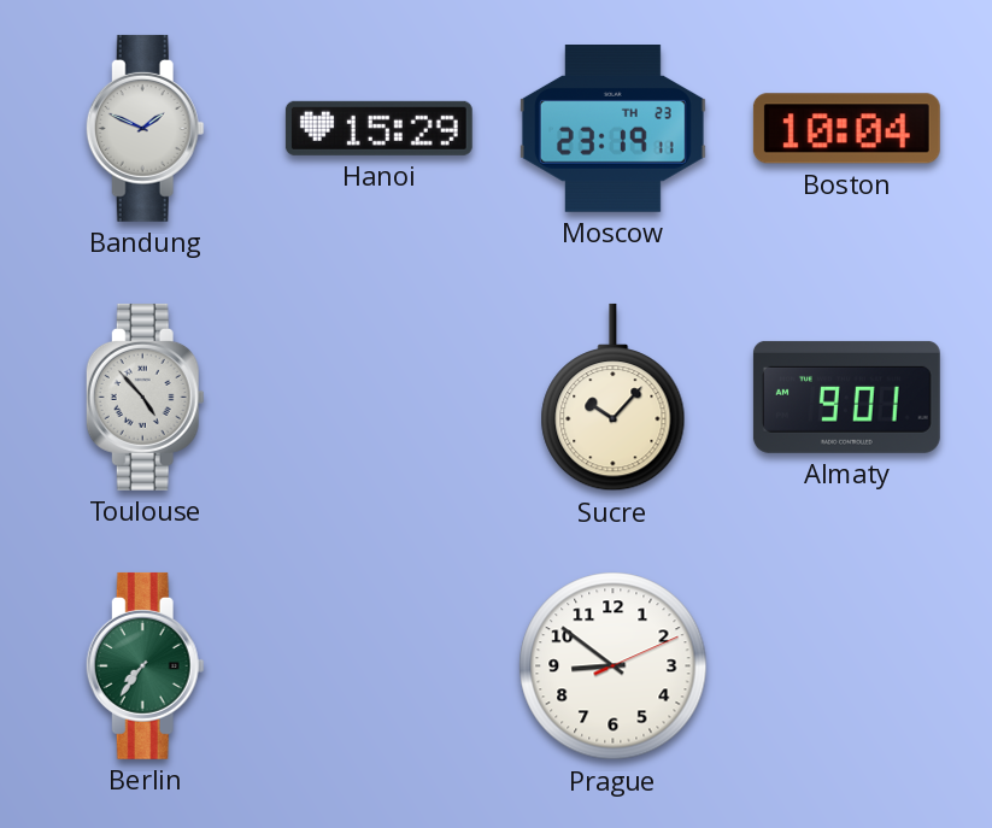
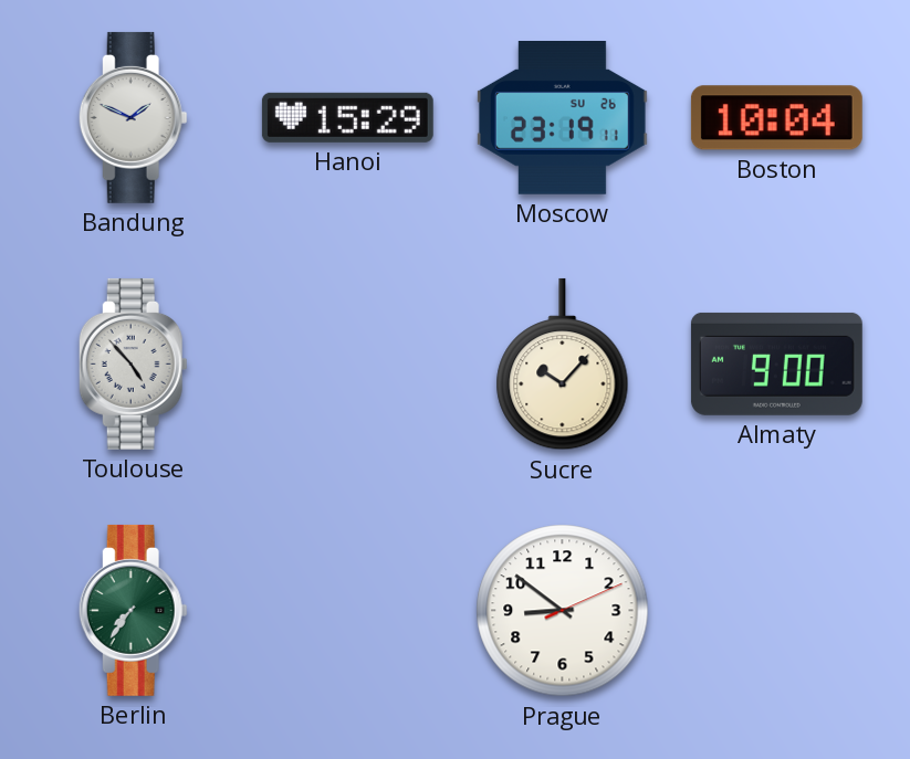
Moscow date: TH 23 -> SU 26
Almaty: 9:01 -> 9:00
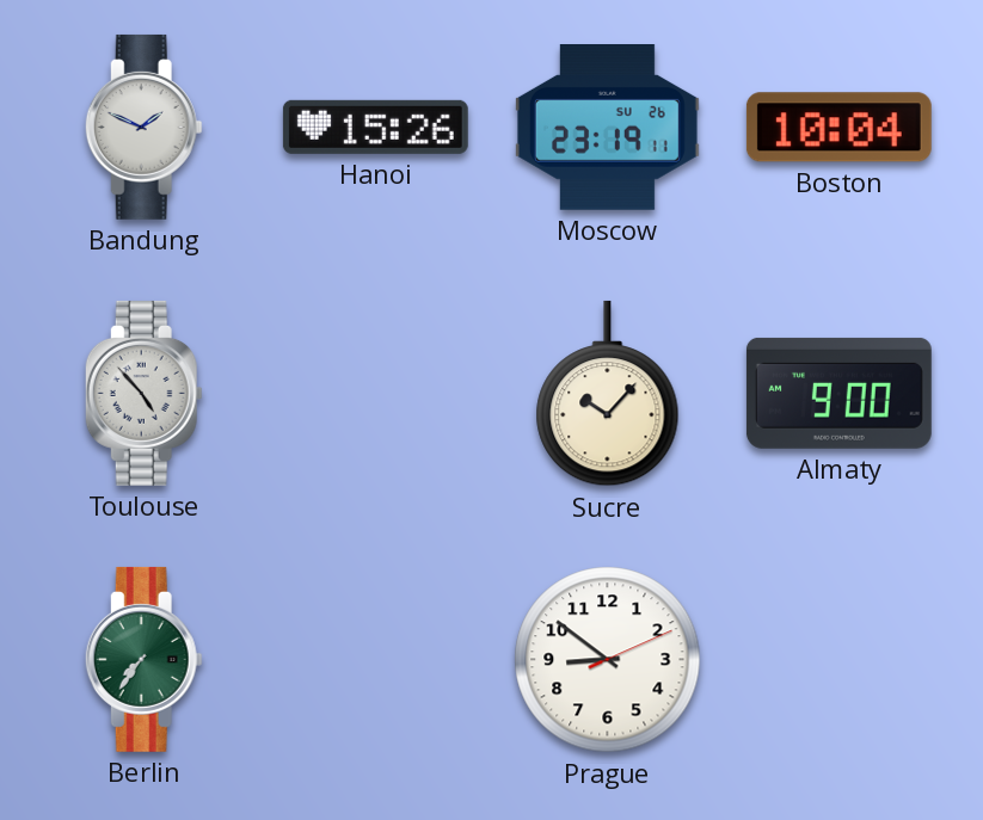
Hanoi: 15:29 -> 15:26
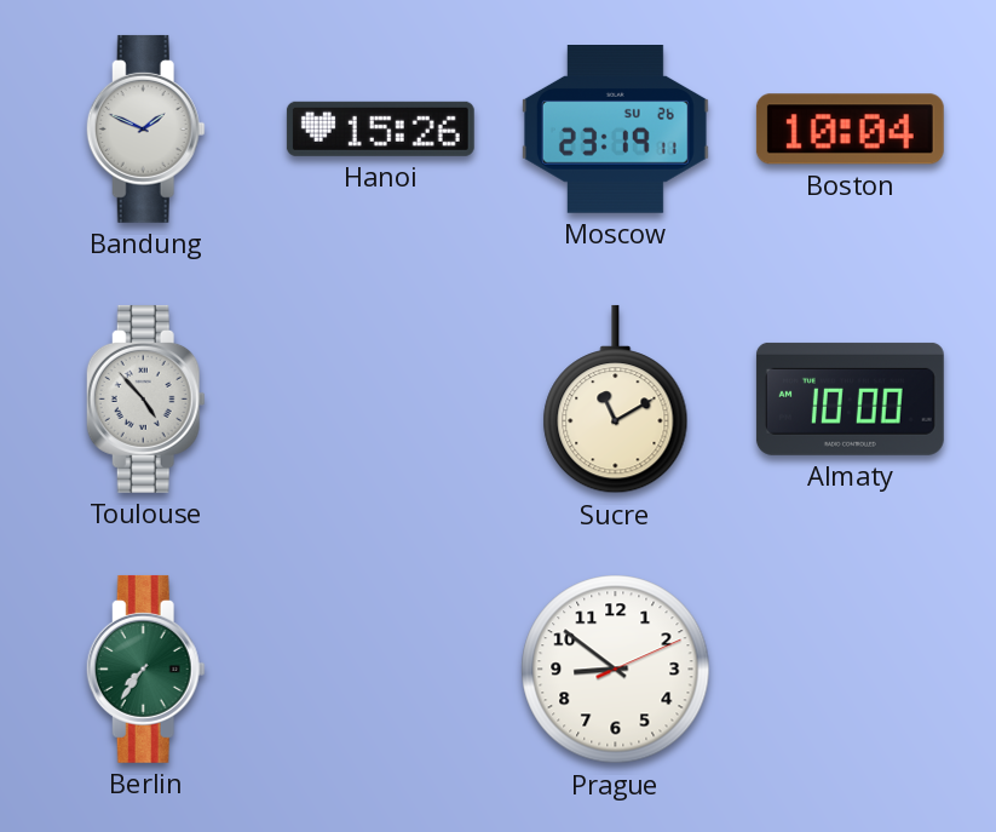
Sucre: 10:07 -> 11:10
Almaty: 9:00 -> 10:00
